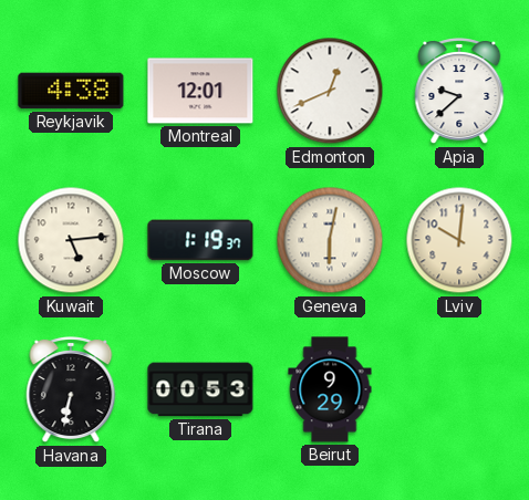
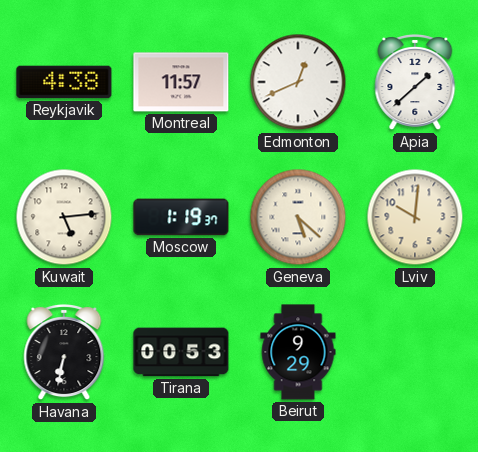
Montreal: 12:01 -> 11:57
Apia: 9:38 -> 1:38
Geneva: 6:02 -> 5:22
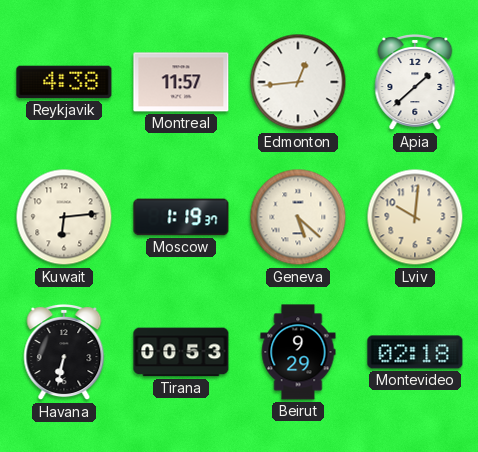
Edmonton: 12:41 -> 12:44
Kuwait: 5:14 -> 6:14
Montevideo: none -> 02:18
